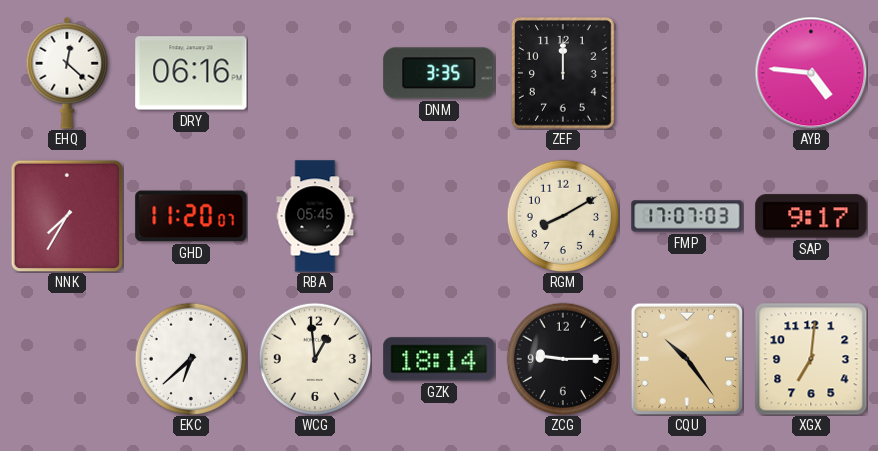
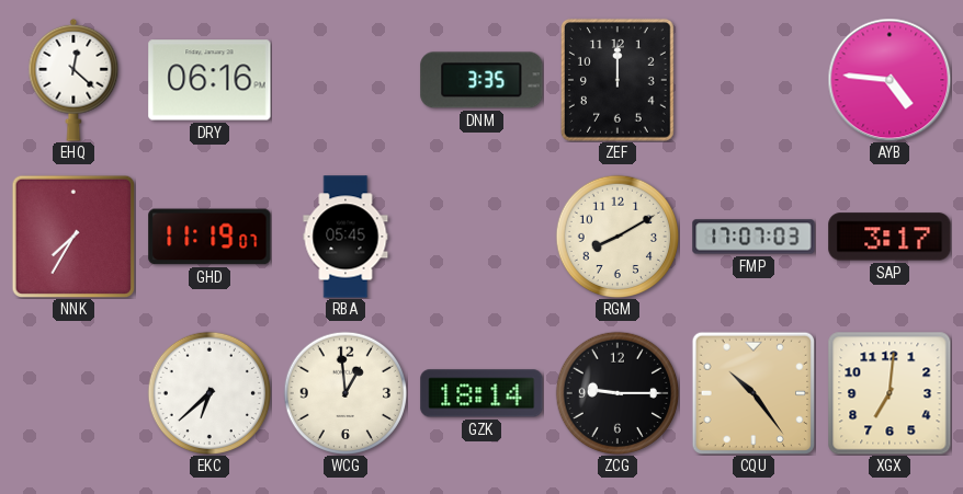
GHD: 11:20 -> 11:19
SAP: 9:17 -> 3:17
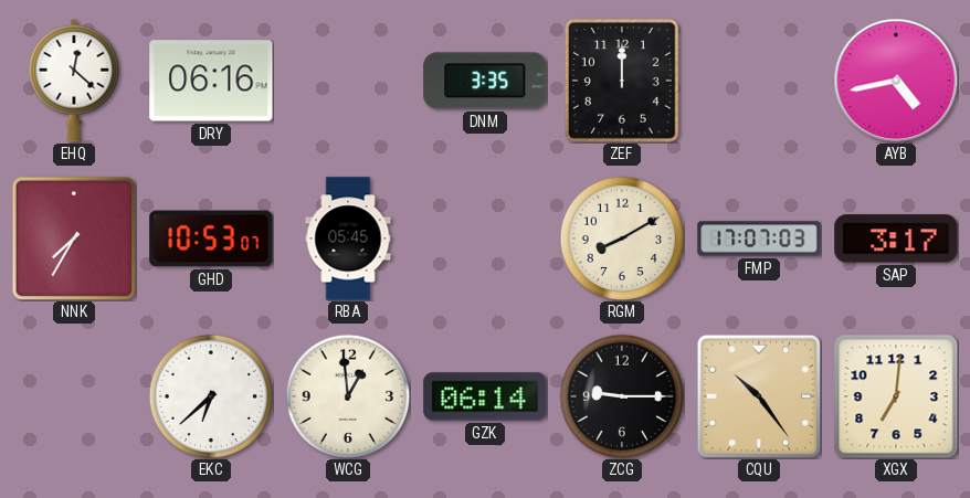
AYB: 4:46 -> 4:43
GHD: 11:19 -> 10:53
GZK: 18:14 -> 06:14
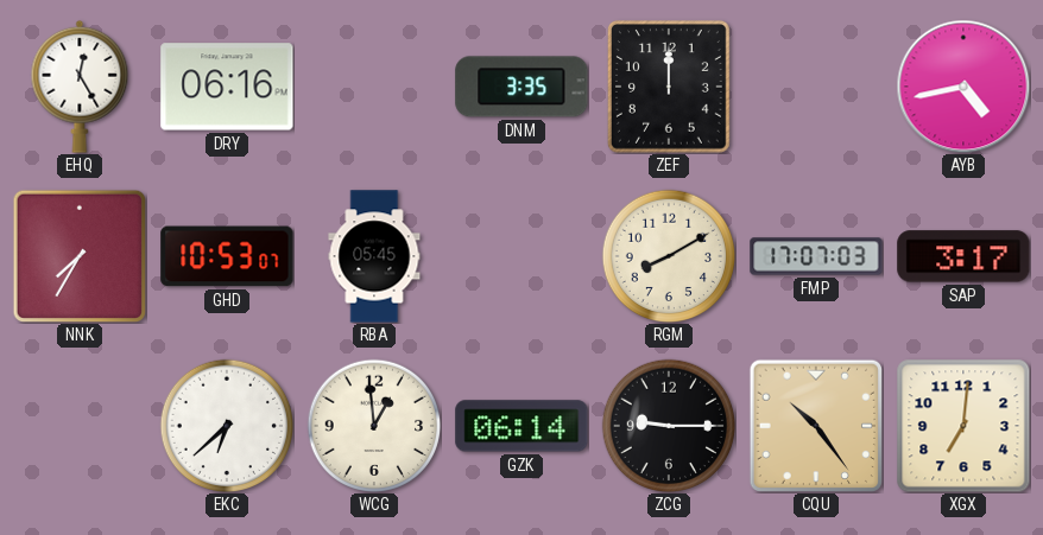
EHQ: 12:22 -> 12:25
